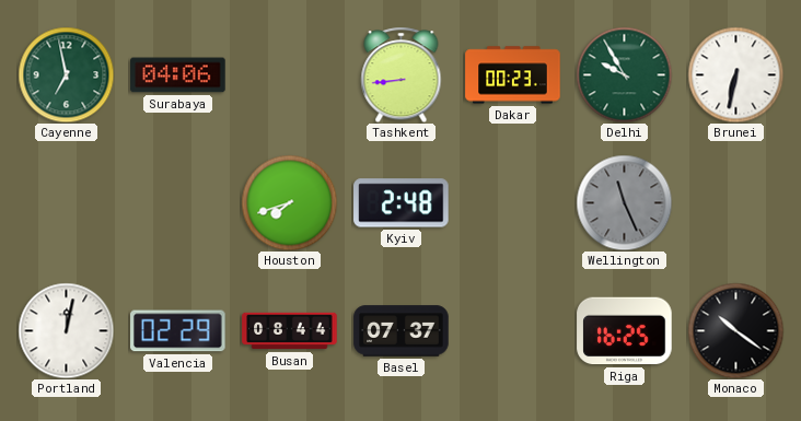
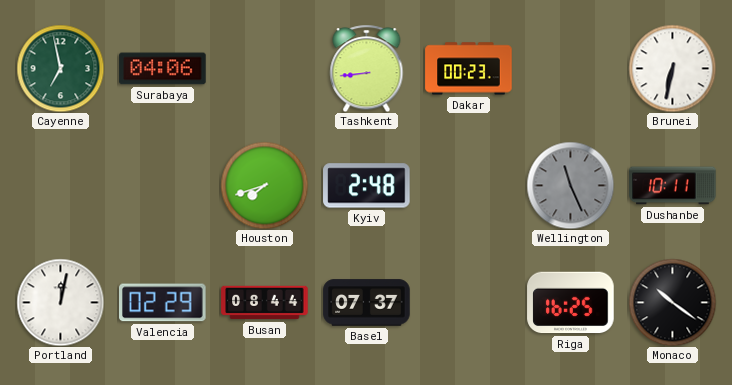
Delhi: 9:55 -> none
Dushanbe: none -> 10:11
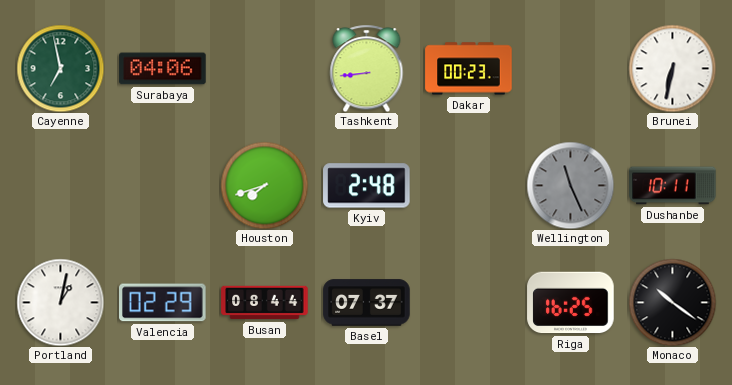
Portland: 12:02 -> 1:02
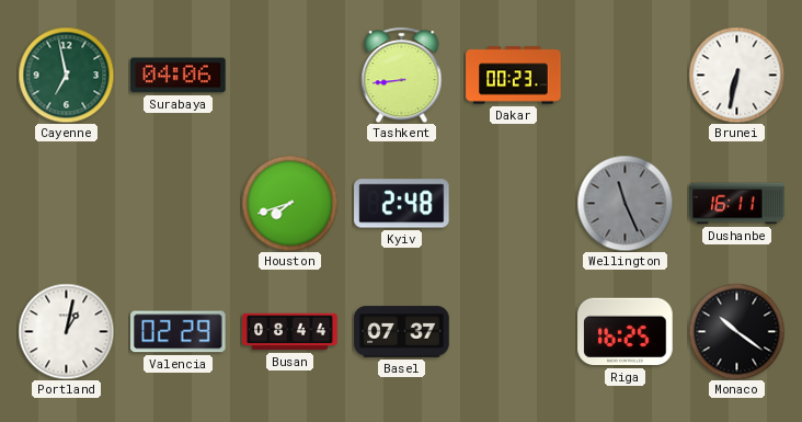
Dushanbe: 10:11 -> 16:11
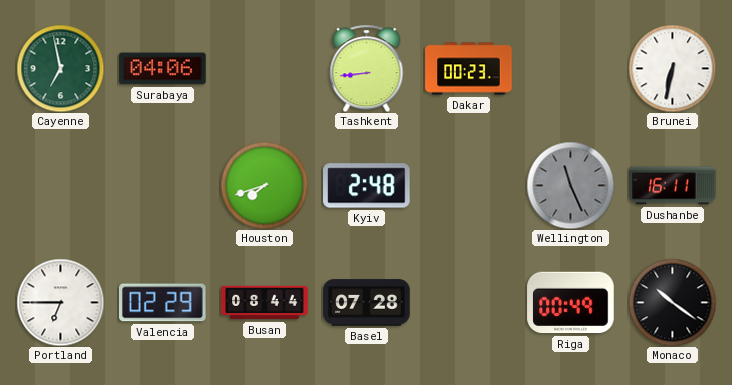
Portland: 1:02 -> 6:45
Basel: 07:37 -> 07:28
Riga: 16:25 -> 00:49
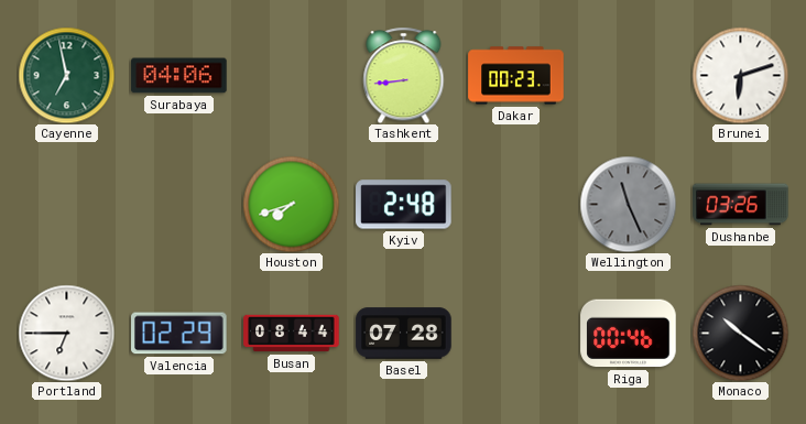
Brunei: 6:32 -> 6:12
Dushanbe: 16:11 -> 03:26
Riga: 00:49 -> 00:46
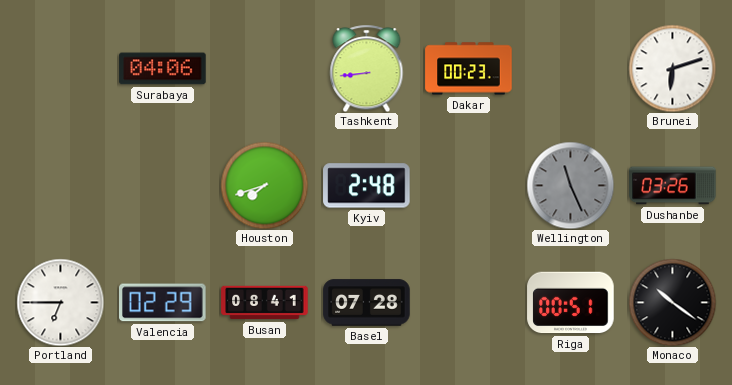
Cayenne: 6:58 -> none
Busan: 08:44 -> 08:41
Riga: 00:46 -> 00:51
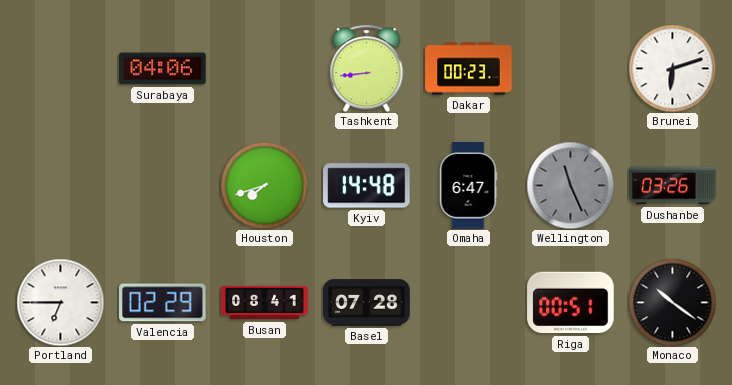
Kyiv: 2:48 -> 14:48
Omaha: none -> 6:47
